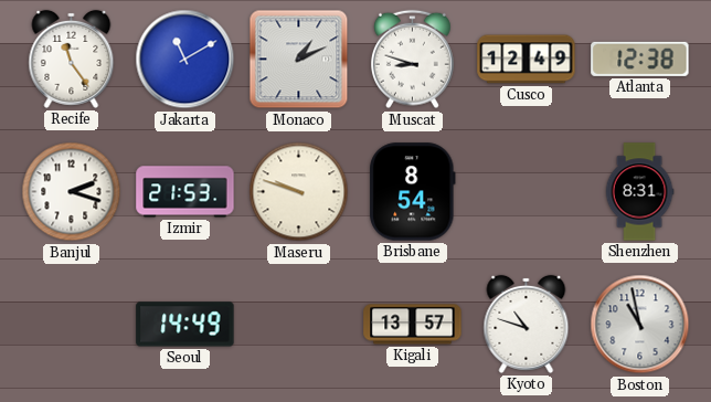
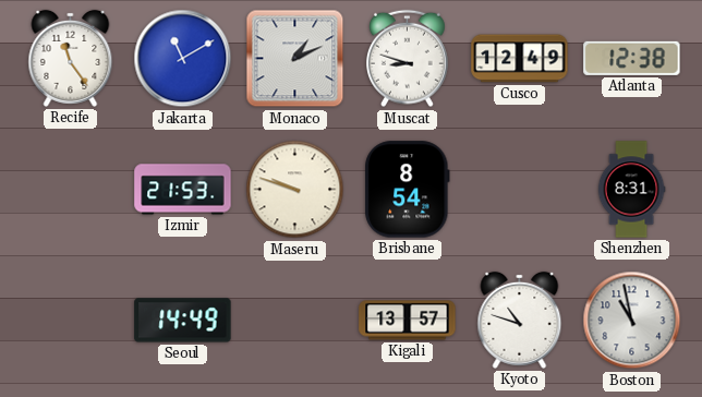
Banjul: 2:18 -> none
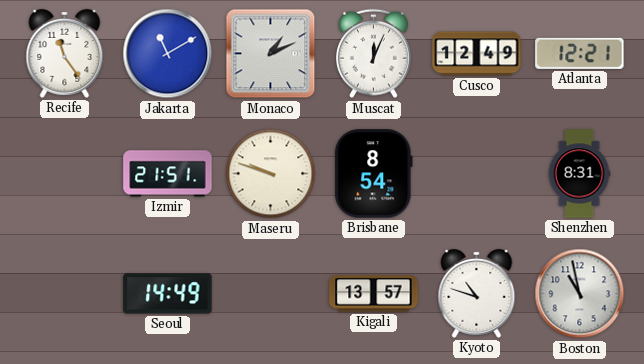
Muscat: 8:48 -> 12:04
Atlanta: 12:38 -> 12:21
Izmir: 21:53 -> 21:51
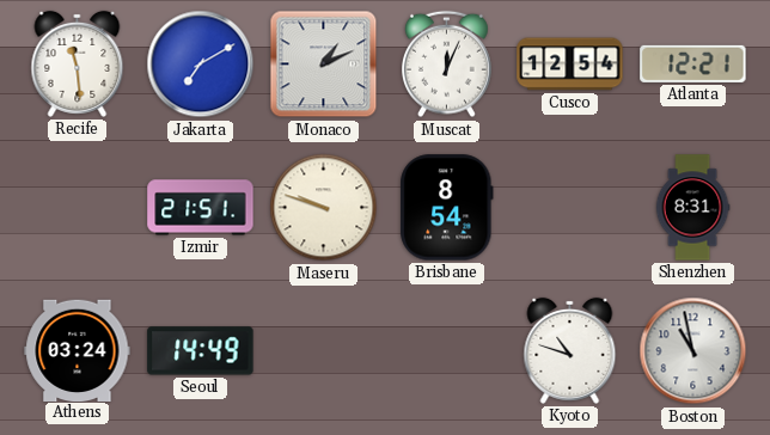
Recife: 11:24 -> 11:29
Jakarta: 11:10 -> 7:10
Cusco: 12:49 -> 12:54
Athens: none -> 03:24
Kigali: 13:57 -> none
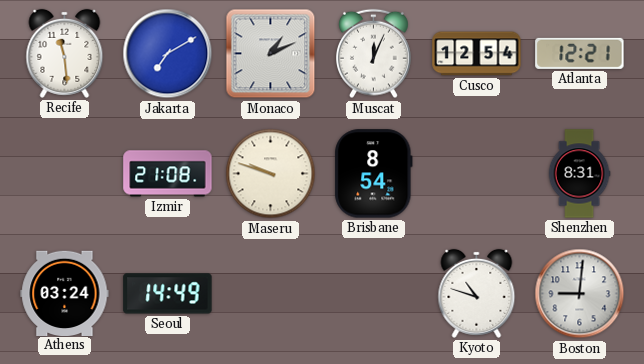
Izmir: 21:51 -> 21:08
Boston: 10:58 -> 9:01
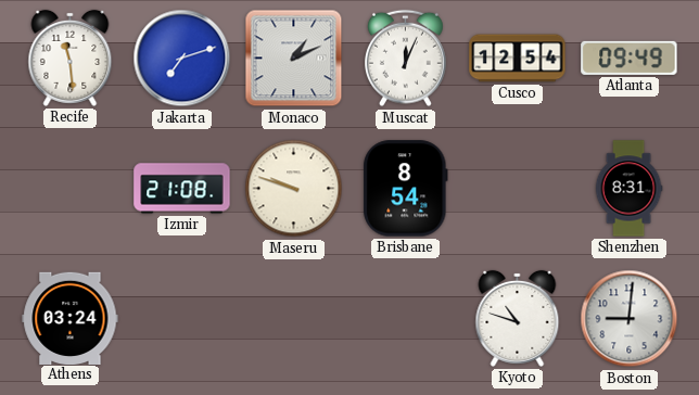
Jakarta: 7:10 -> 7:12
Atlanta: 12:21 -> 09:49
Seoul: 14:49 -> none
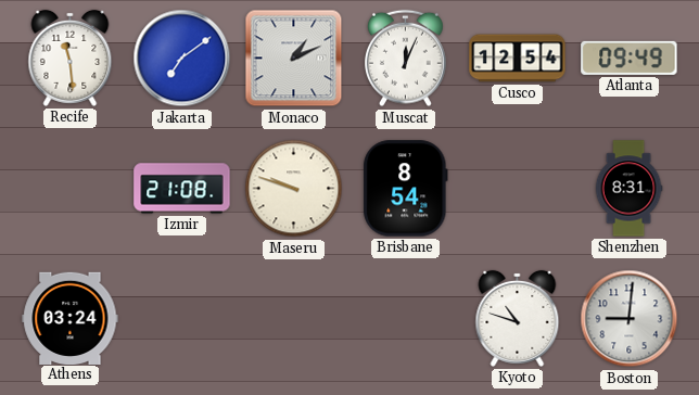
Jakarta: 7:12 -> 7:09
